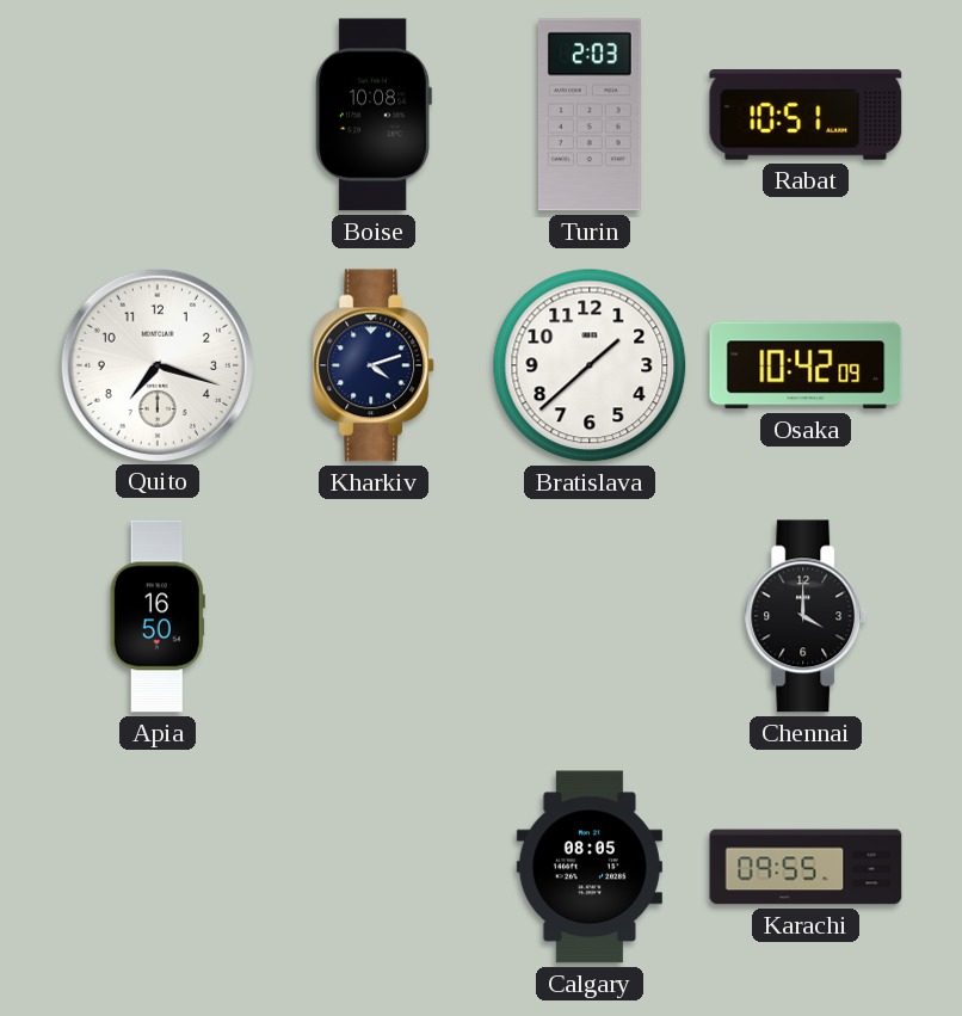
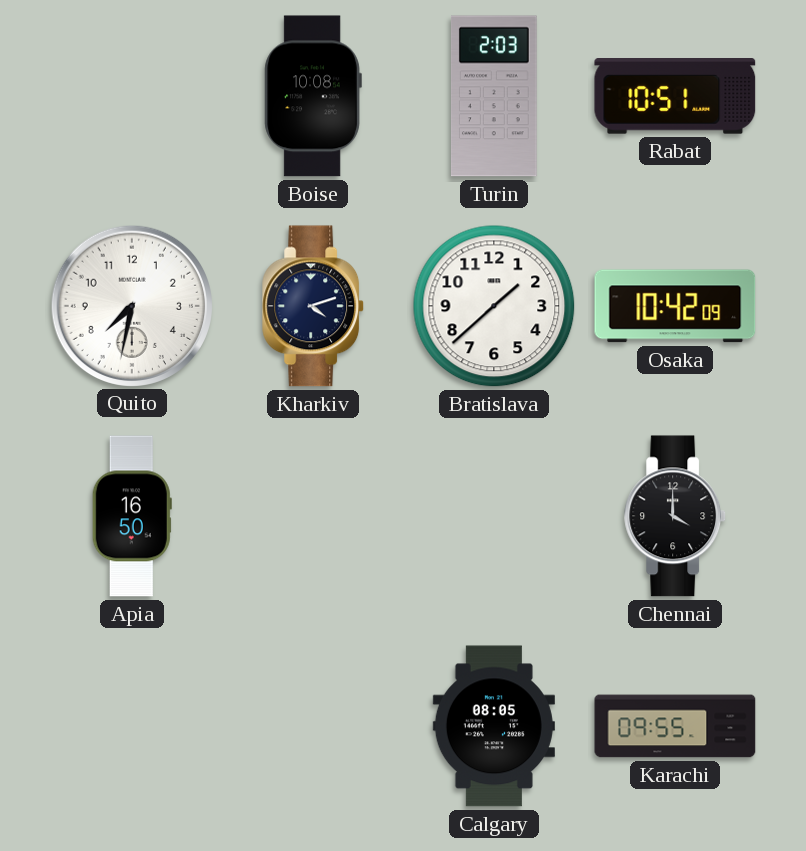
Quito: 7:18 -> 7:32
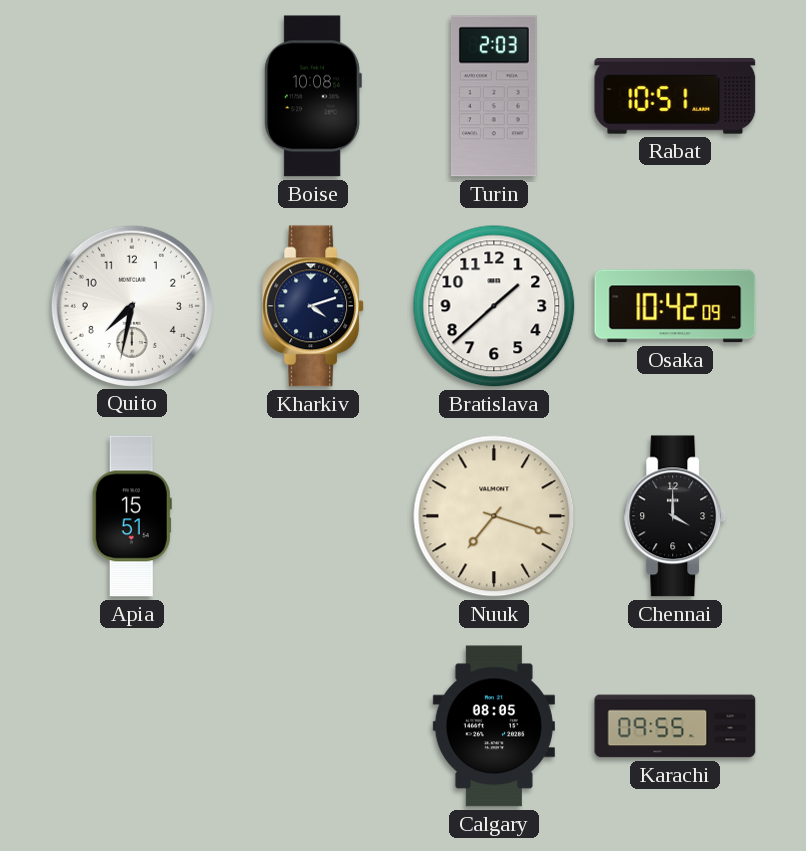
Apia: 16:50 -> 15:51
Nuuk: none -> 7:18
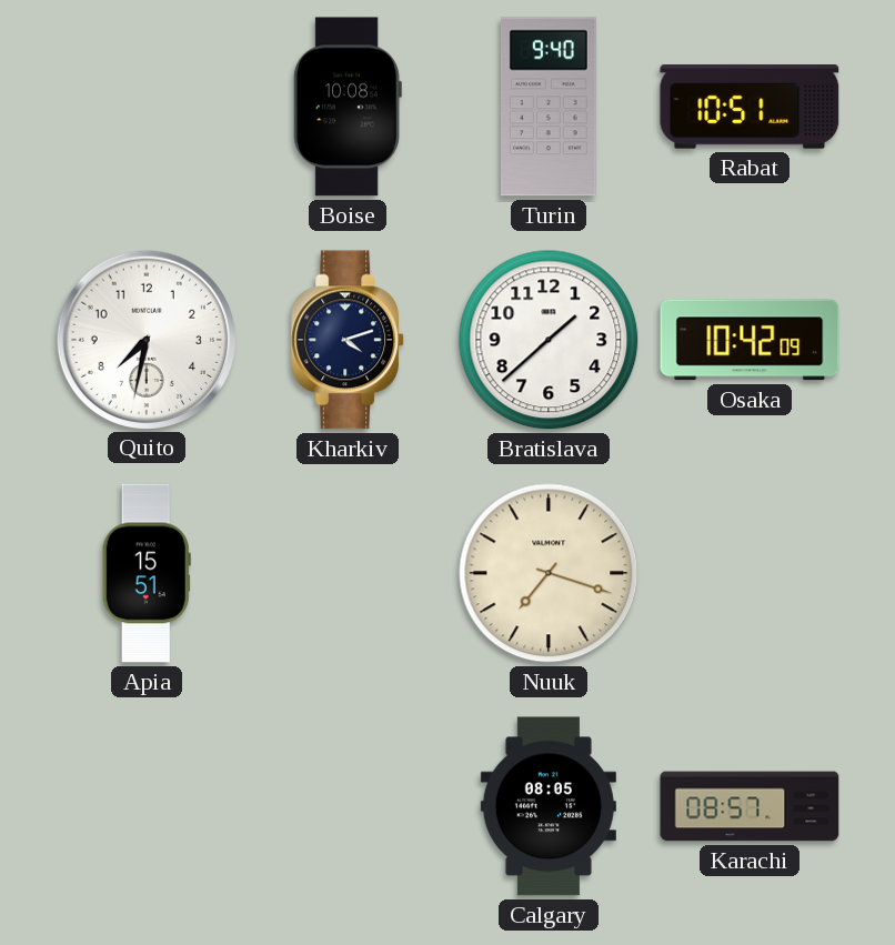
Turin: 2:03 -> 9:40
Chennai: 4:00 -> none
Karachi: 09:55 -> 08:57
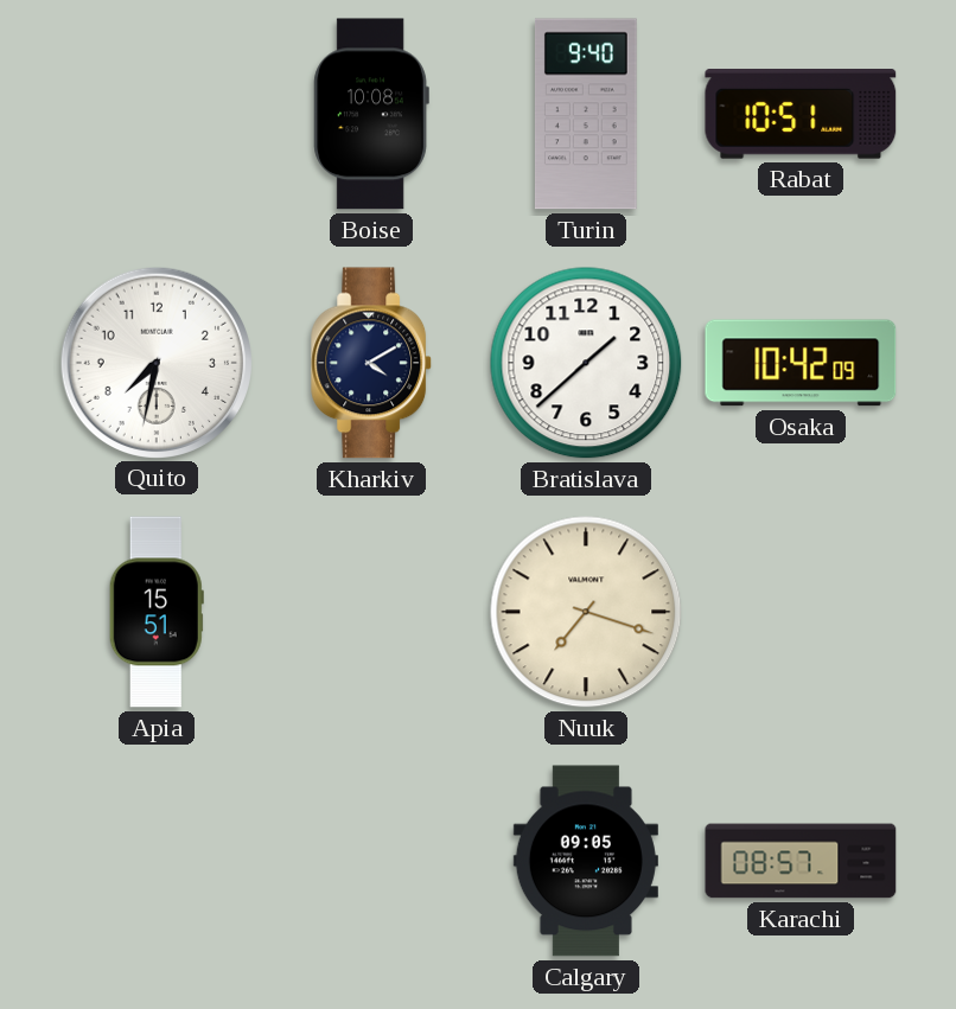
Kharkiv: 4:12 -> 4:10
Calgary: 08:05 -> 09:05
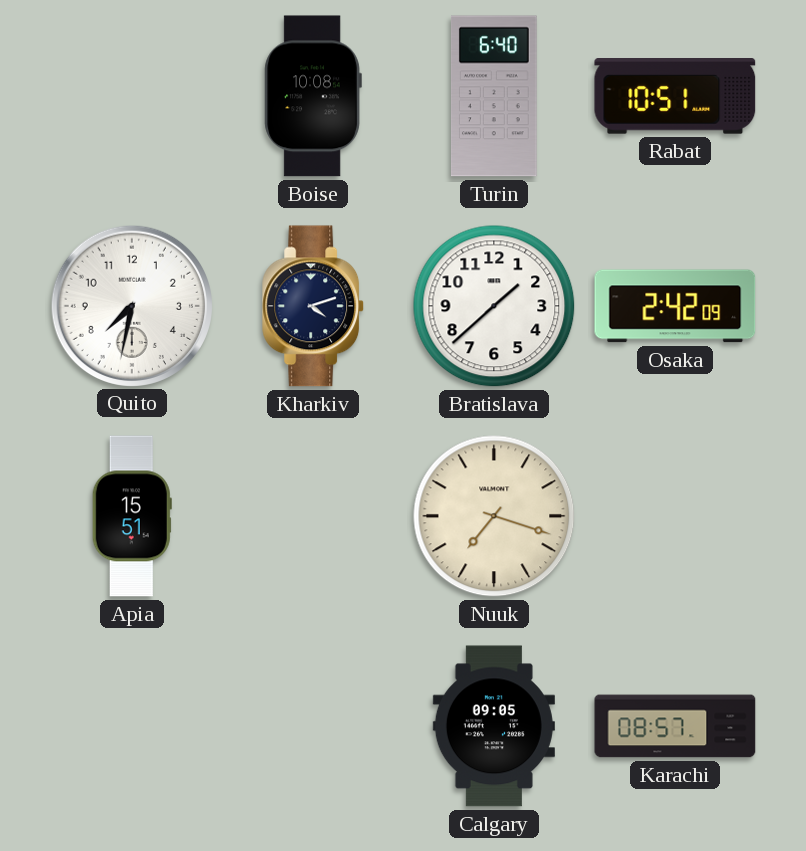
Turin: 9:40 -> 6:40
Kharkiv: 4:10 -> 4:12
Osaka: 10:42 -> 2:42
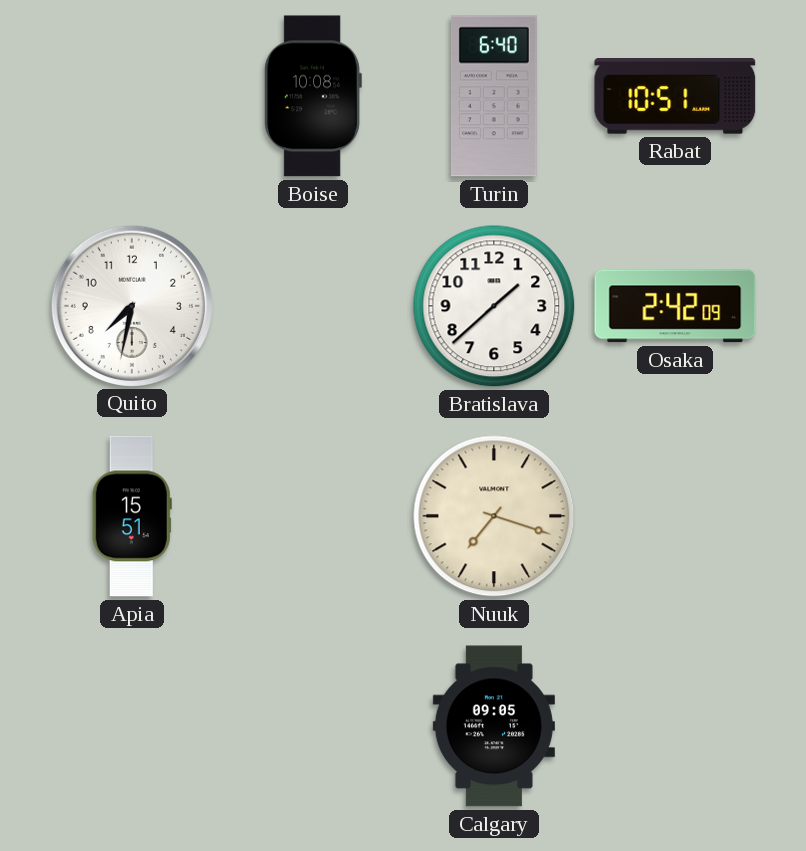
Kharkiv: 4:12 -> none
Karachi: 08:57 -> none
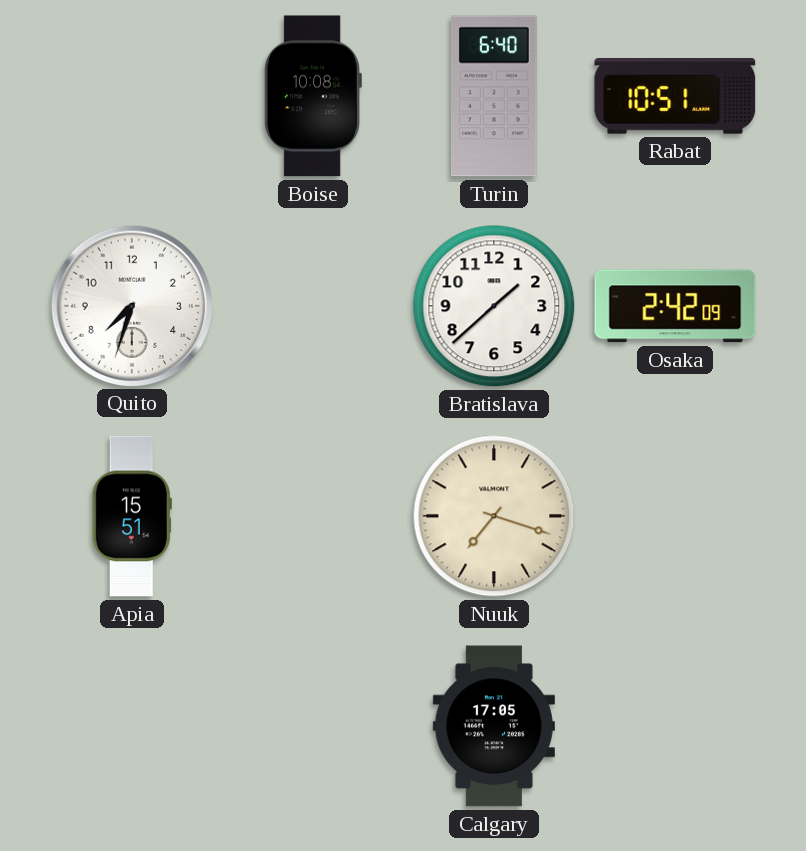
Quito: 7:32 -> 7:33
Calgary: 09:05 -> 17:05
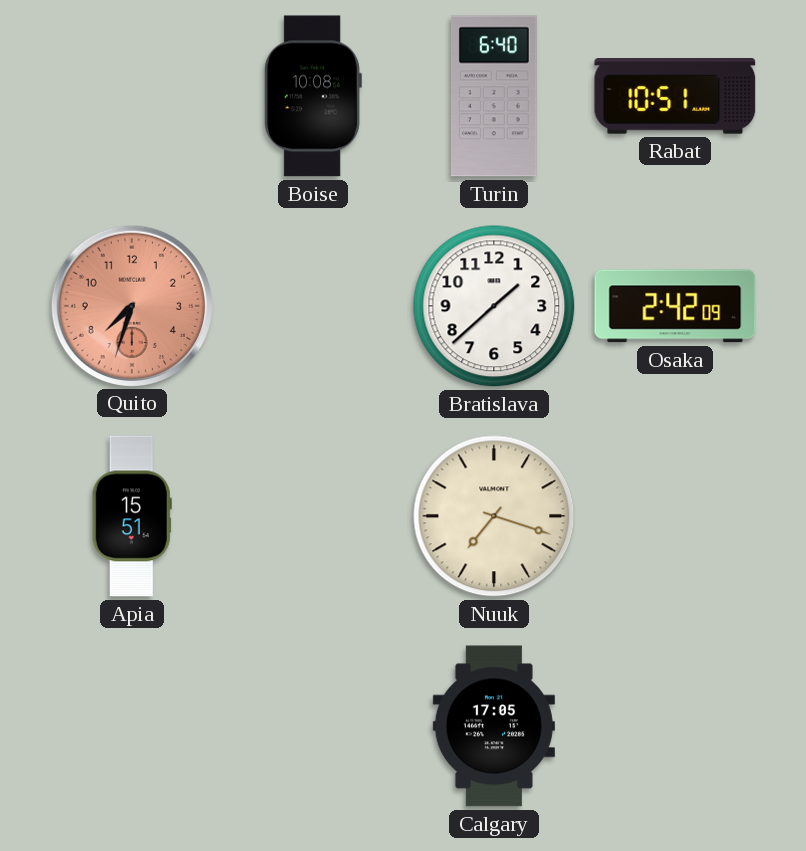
Quito dial: white -> salmon
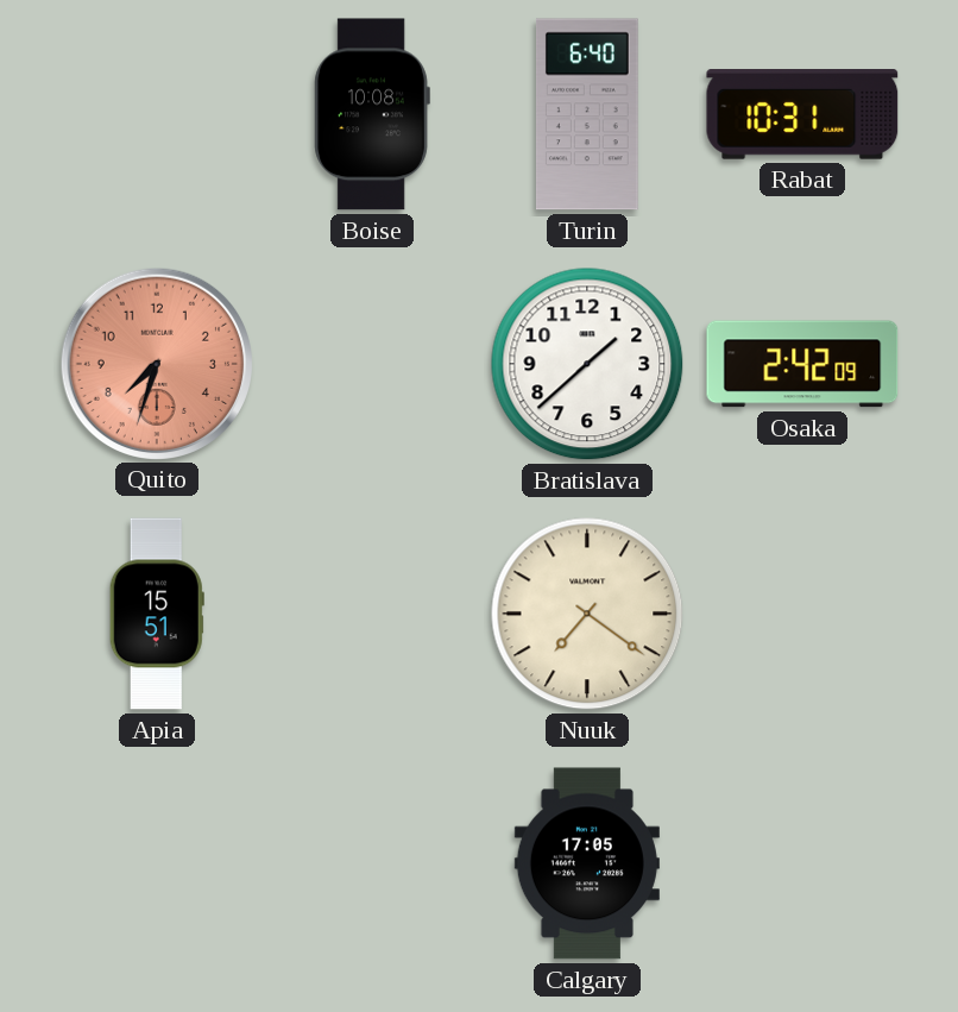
Rabat: 10:51 -> 10:31
Nuuk: 7:18 -> 7:21
